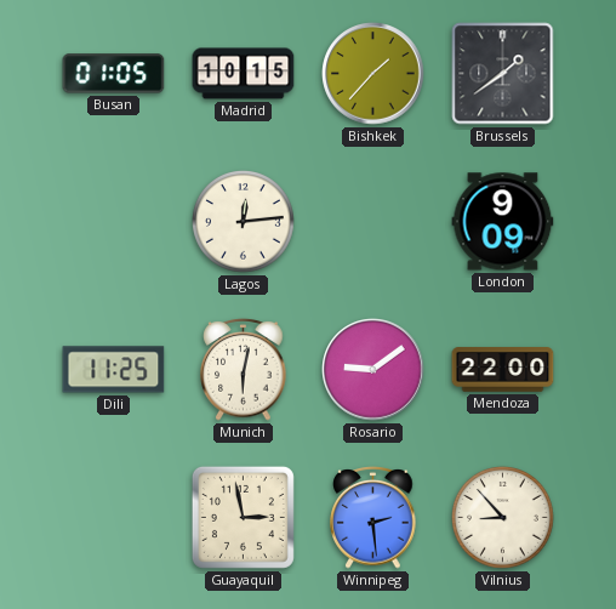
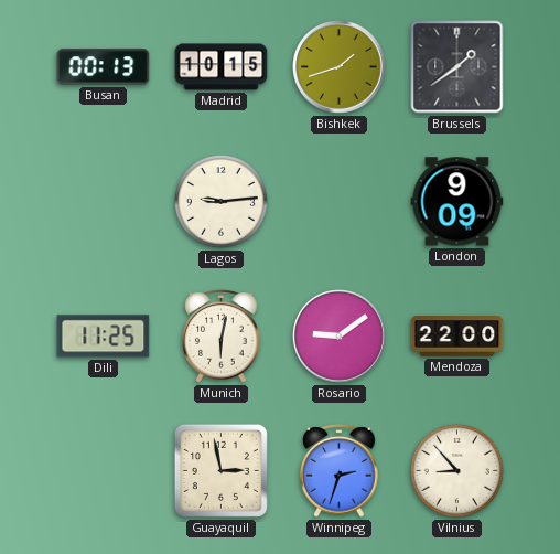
Busan: 01:05 -> 00:13
Bishkek: 1:37 -> 1:42
Lagos: 12:14 -> 9:14
Winnipeg: 2:29 -> 2:33
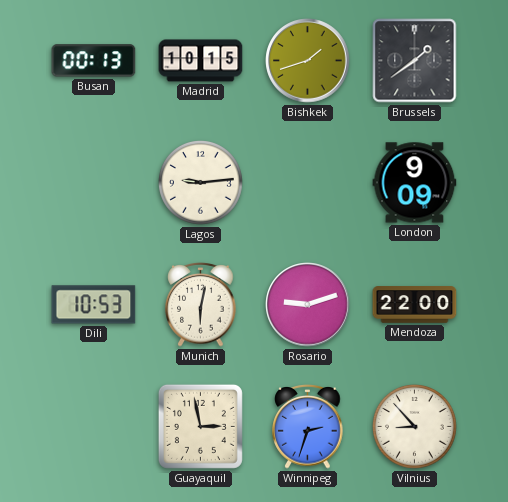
Dili: 11:25 -> 10:53
Rosario: 9:09 -> 9:12
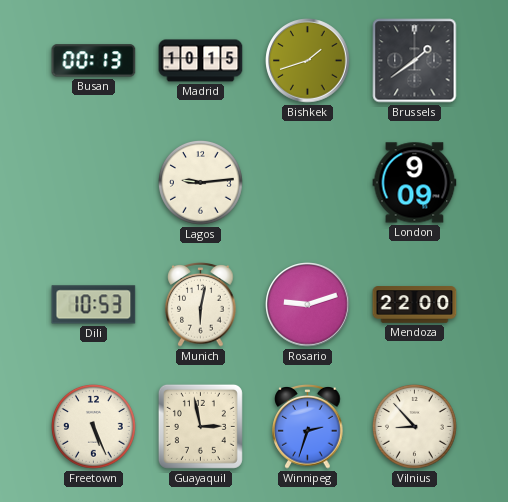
Freetown: none -> 5:26
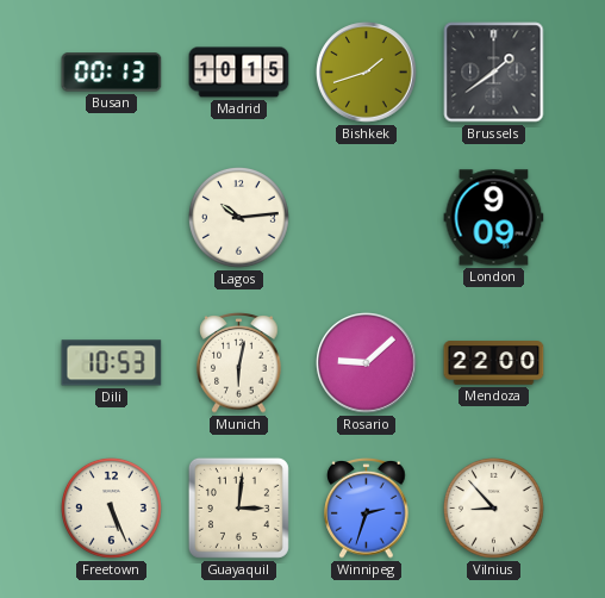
Lagos: 9:14 -> 10:14
Rosario: 9:12 -> 9:08
Guayaquil: 2:58 -> 3:01
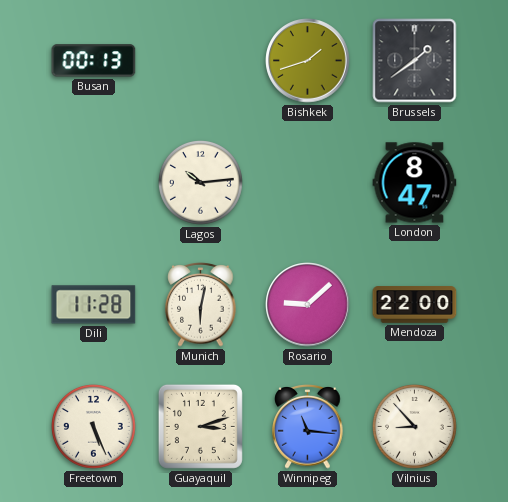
Madrid: 10:15 -> none
London: 9:09 -> 8:47
Dili: 10:53 -> 11:28
Guayaquil: 3:01 -> 3:12
Winnipeg: 2:33 -> 11:16
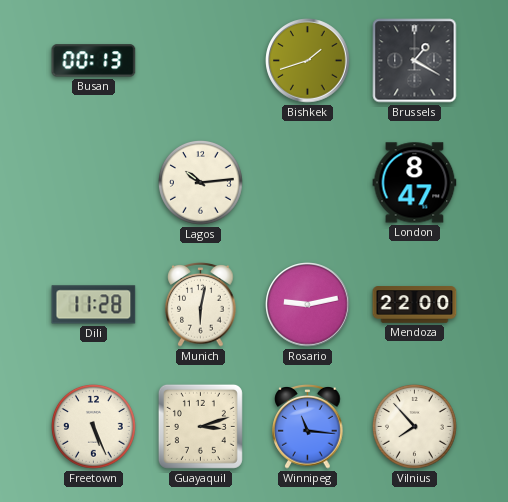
Brussels: 1:39 -> 1:20
Rosario: 9:08 -> 9:13
Vilnius: 8:53 -> 7:53
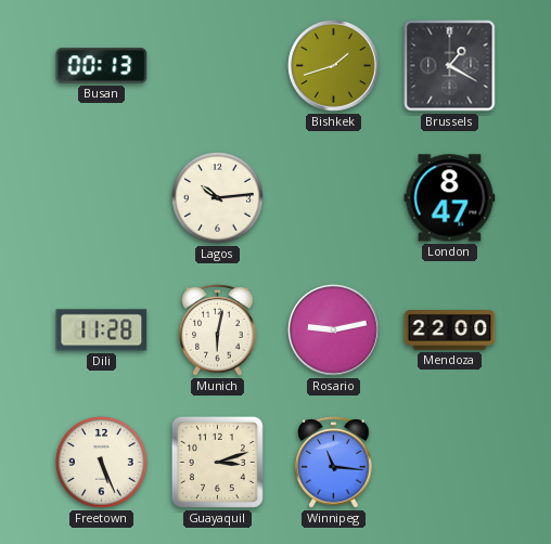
Vilnius: 7:53 -> none
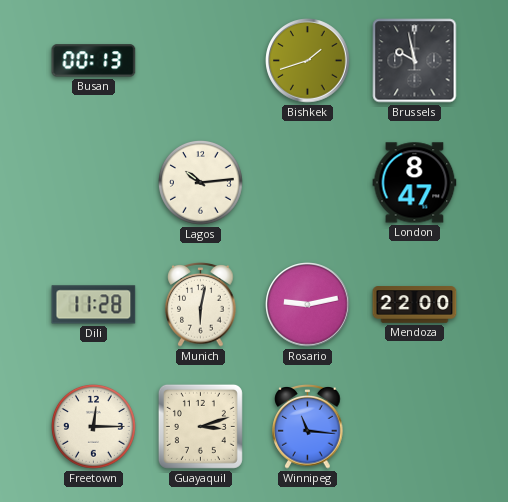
Brussels: 1:20 -> 9:58
Freetown: 5:26 -> 12:15
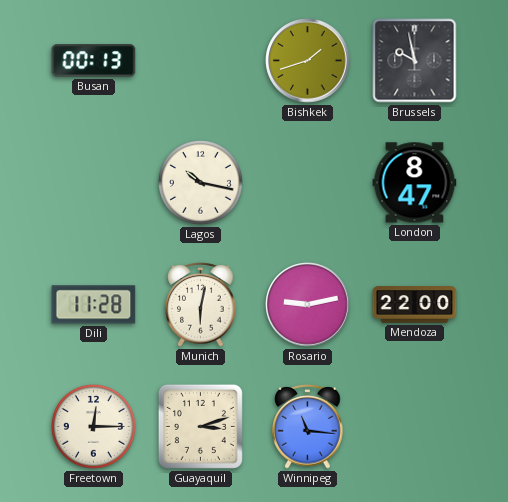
Lagos: 10:14 -> 10:17
